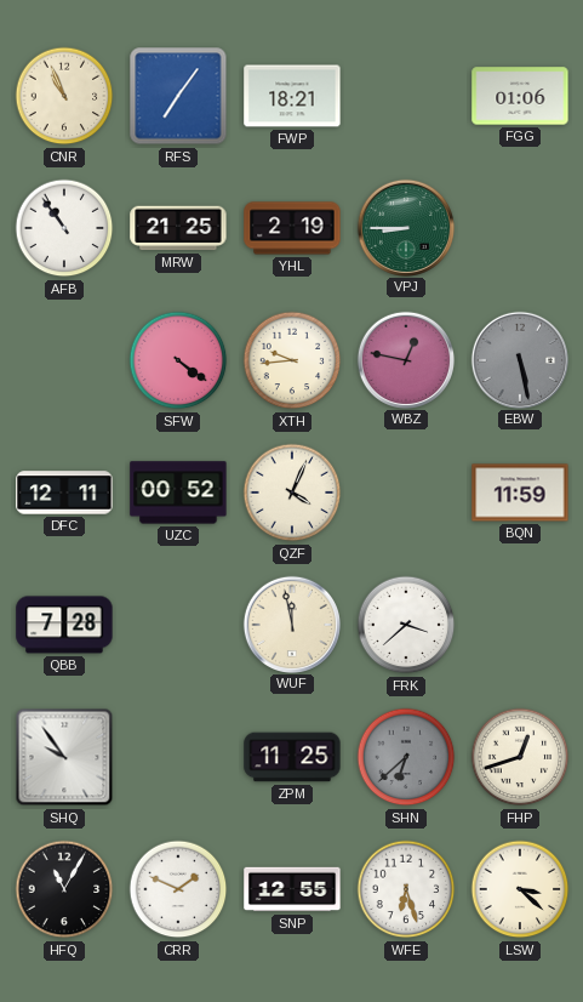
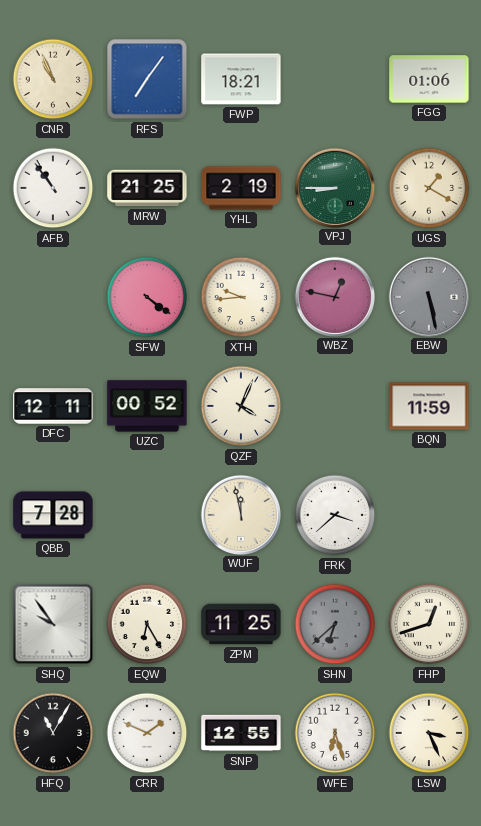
UGS: none -> 1:20
EQW: none -> 6:25
LSW: 3:22 -> 3:26
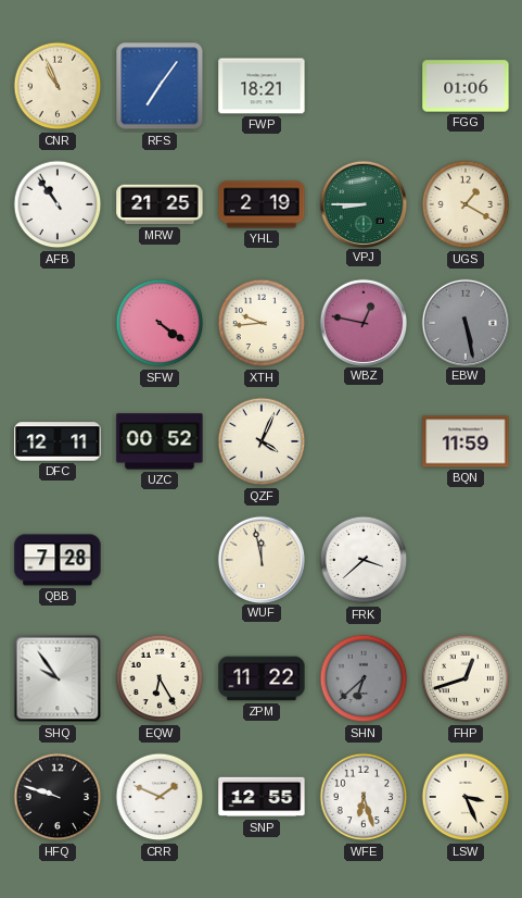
ZPM: 11:25 -> 11:22
HFQ: 11:05 -> 9:48
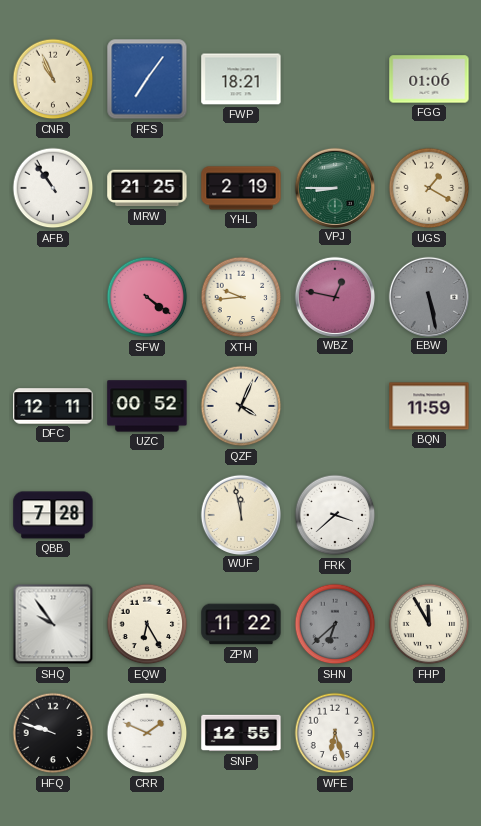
FHP: 12:42 -> 11:55
LSW: 3:26 -> none
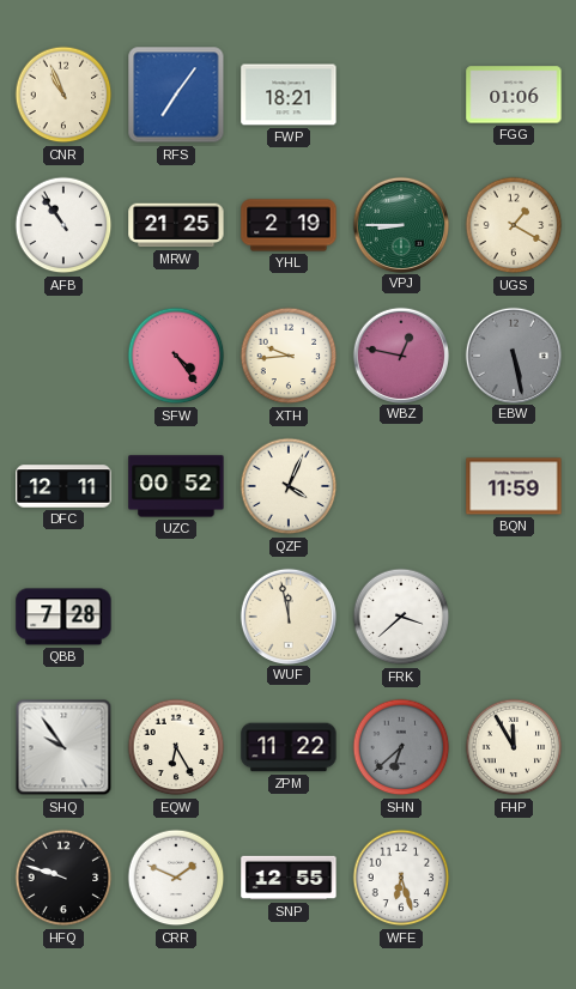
SFW: 4:21 -> 4:24
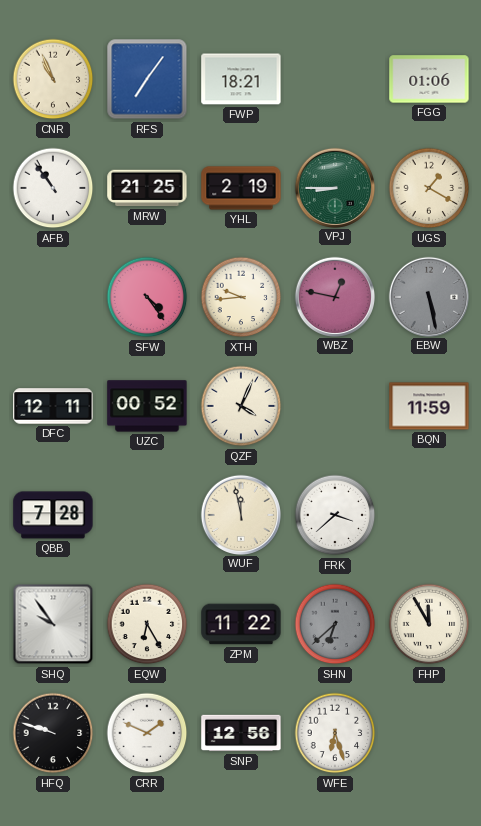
SNP: 12:55 -> 12:56
